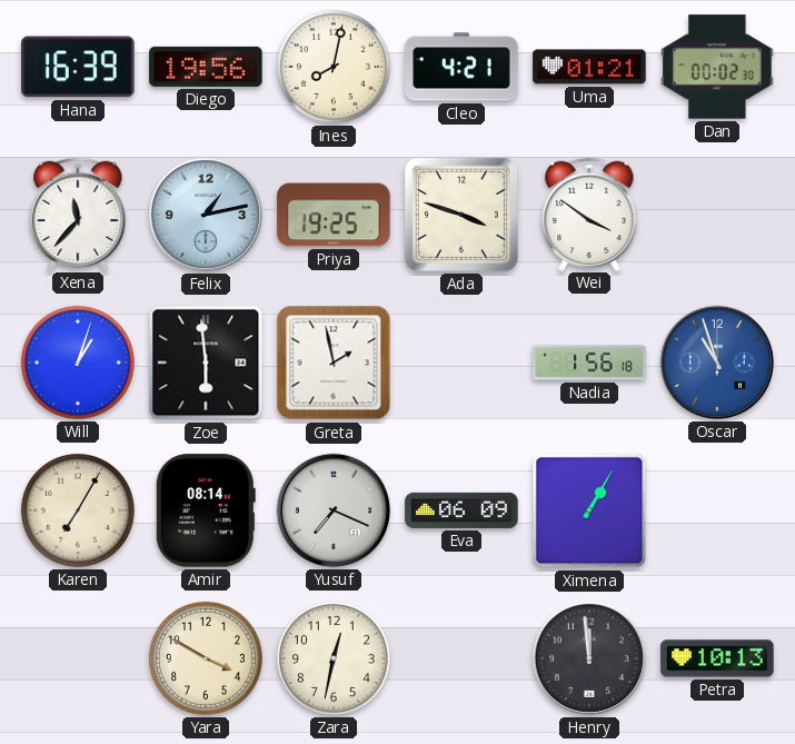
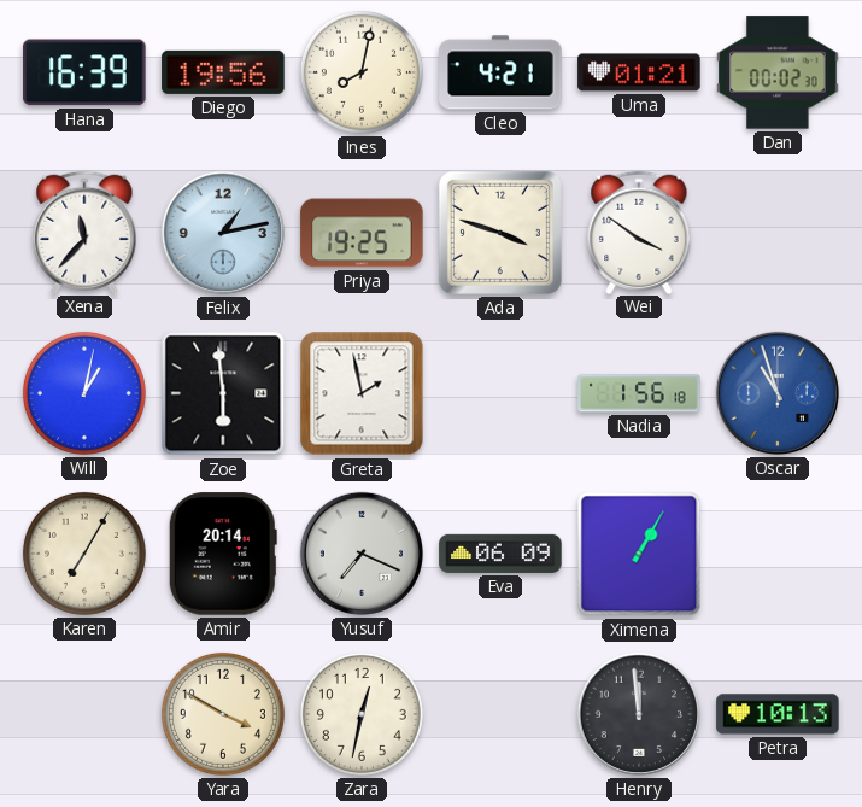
Will: 1:03 -> 1:02
Amir: 08:14 -> 20:14
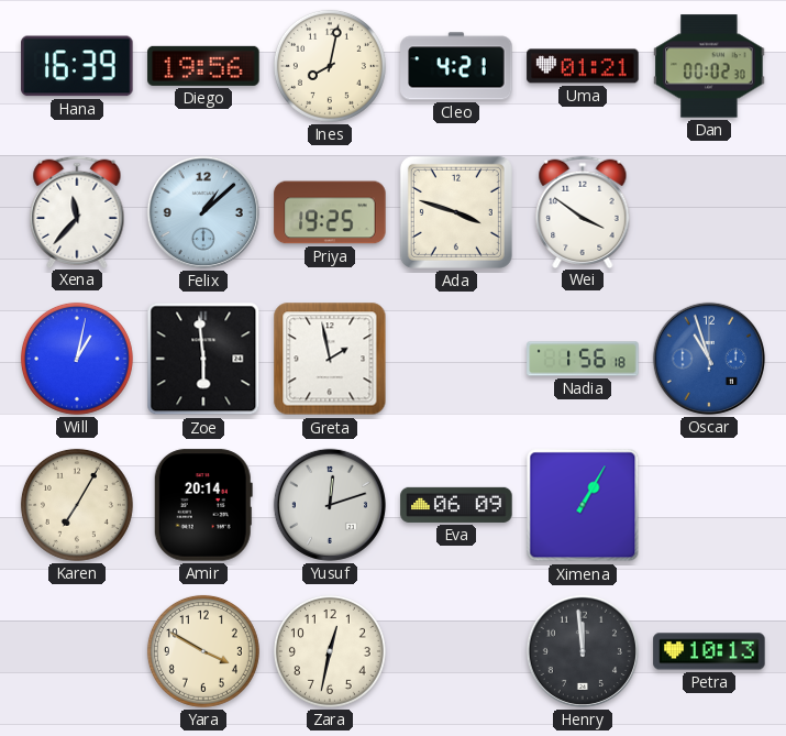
Felix: 1:13 -> 1:08
Yusuf: 7:19 -> 12:12
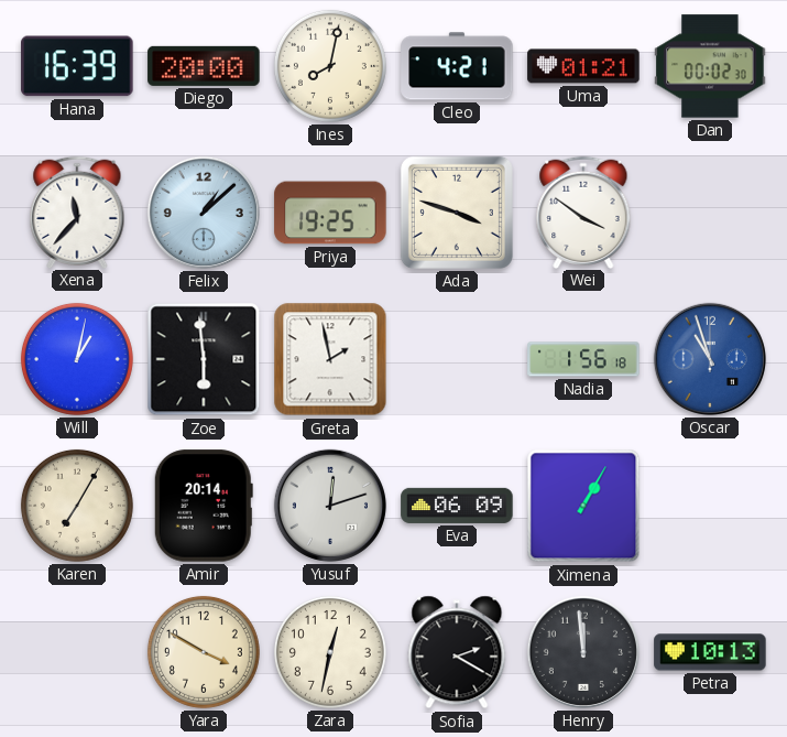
Diego: 19:56 -> 20:00
Sofia: none -> 2:20
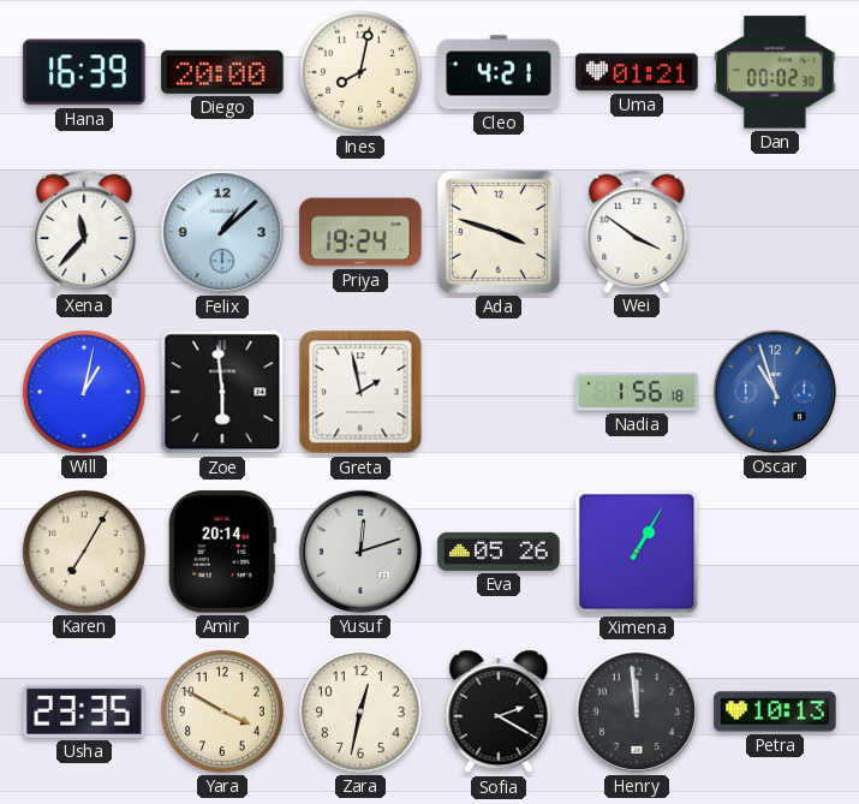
Priya: 19:25 -> 19:24
Eva: 06:09 -> 05:26
Usha: none -> 23:35
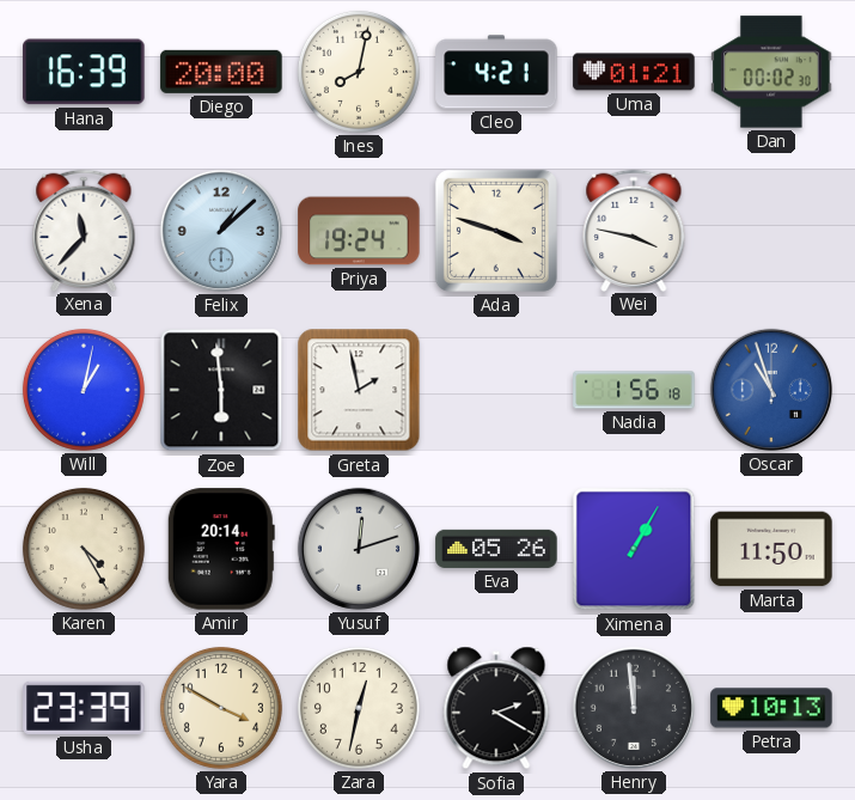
Wei: 3:51 -> 3:47
Karen: 7:05 -> 4:25
Marta: none -> 11:50
Usha: 23:35 -> 23:39
